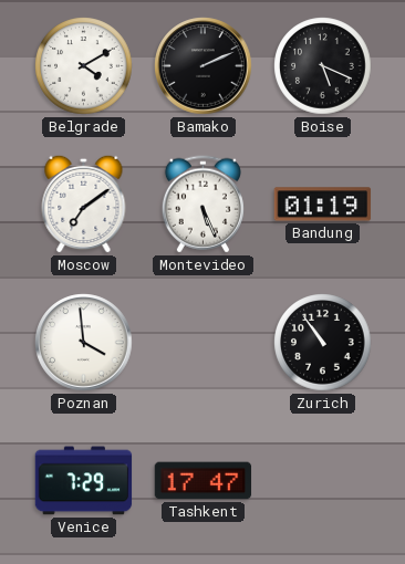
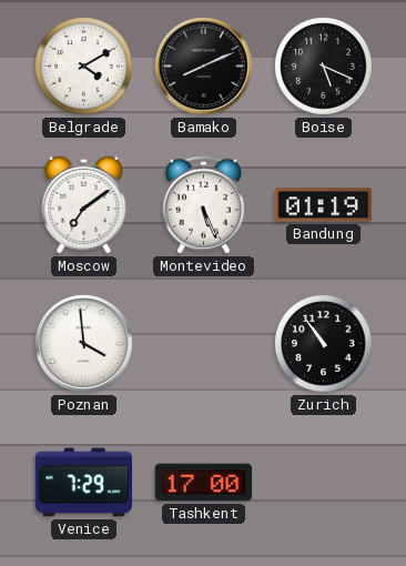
Bamako: 2:11 -> 8:11
Tashkent: 17:47 -> 17:00
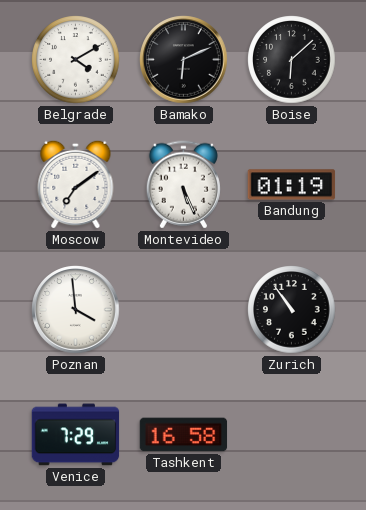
Bamako: 8:11 -> 6:11
Boise: 5:19 -> 6:08
Tashkent: 17:00 -> 16:58
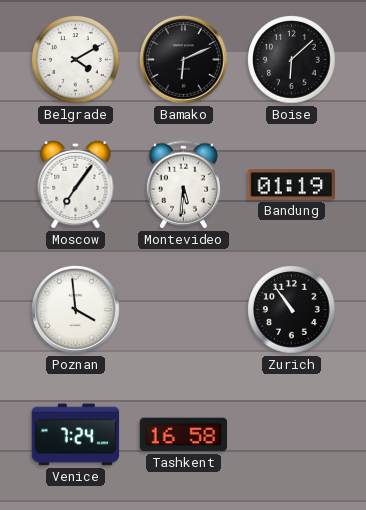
Moscow: 7:09 -> 7:06
Montevideo: 5:26 -> 5:31
Venice: 7:29 -> 7:24
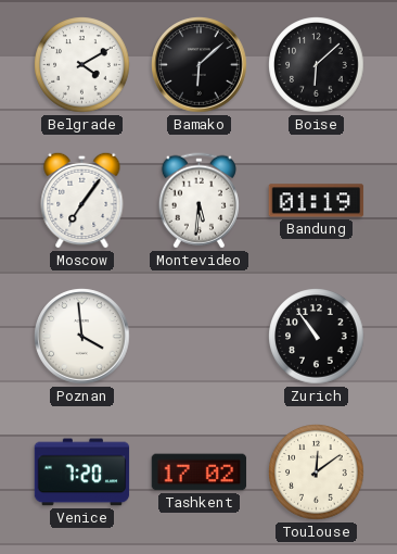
Bamako: 6:11 -> 6:08
Venice: 7:24 -> 7:20
Tashkent: 16:58 -> 17:02
Toulouse: none -> 12:09
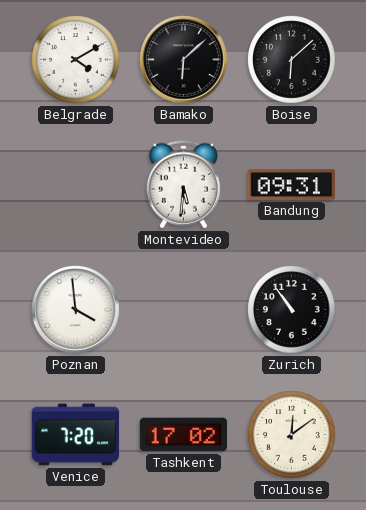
Moscow: 7:06 -> none
Bandung: 01:19 -> 09:31
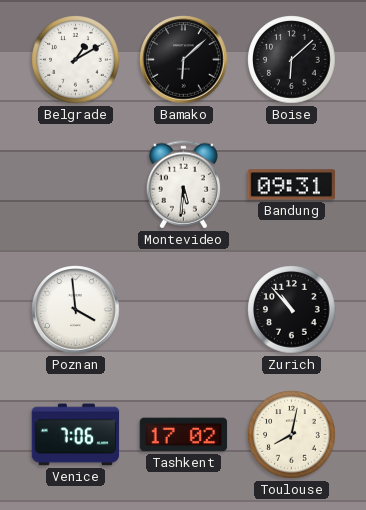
Belgrade: 4:10 -> 1:10
Zurich: 10:54 -> 10:53
Venice: 7:20 -> 7:06
Toulouse: 12:09 -> 8:02
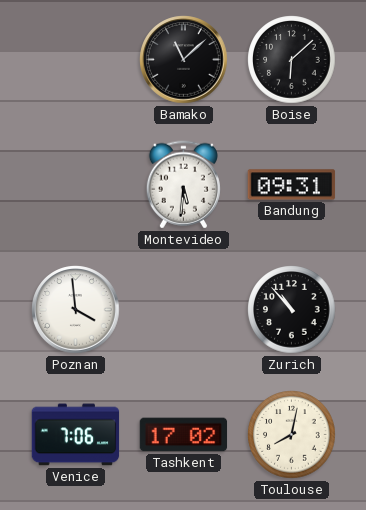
Belgrade: 1:10 -> none
Bamako: 6:08 -> 11:08
